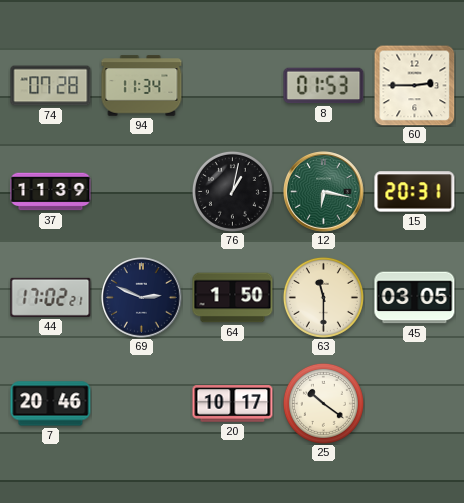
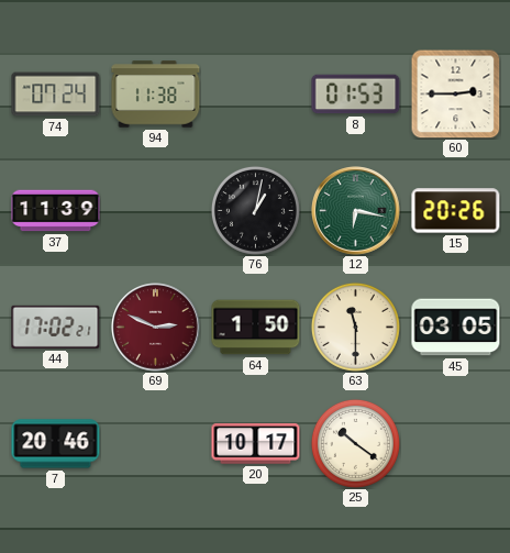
74: 07:28 -> 07:24
94: 11:34 -> 11:38
15: 20:31 -> 20:26
69 dial: navy -> burgundy
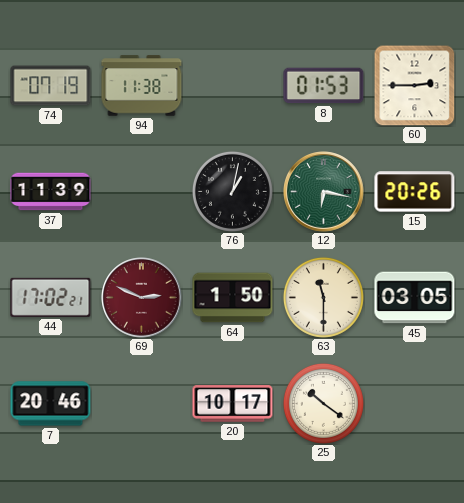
74: 07:24 -> 07:19
